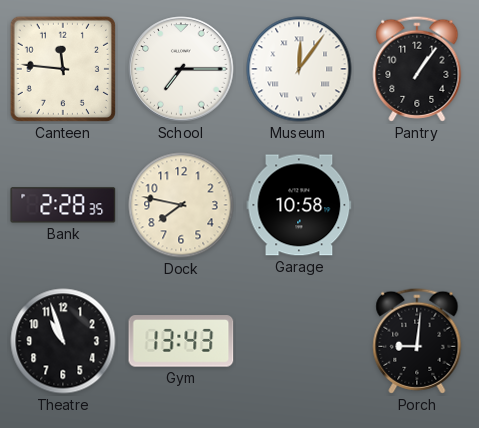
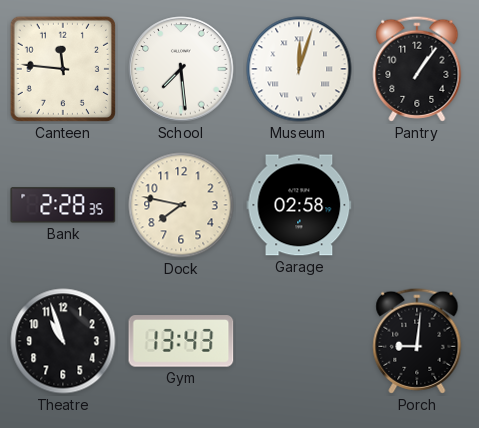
School: 7:15 -> 7:29
Museum: 12:06 -> 12:03
Garage: 10:58 -> 02:58
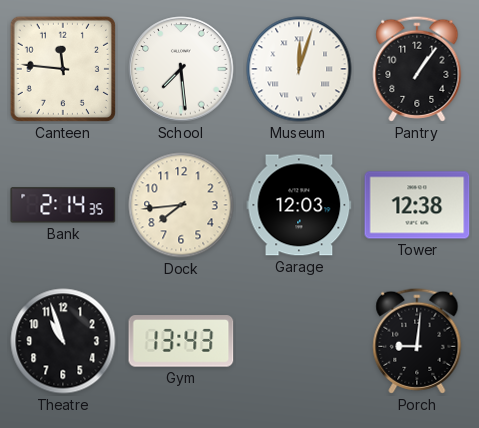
Bank: 2:28 -> 2:14
Dock: 7:47 -> 7:44
Garage: 02:58 -> 12:03
Tower: none -> 12:38
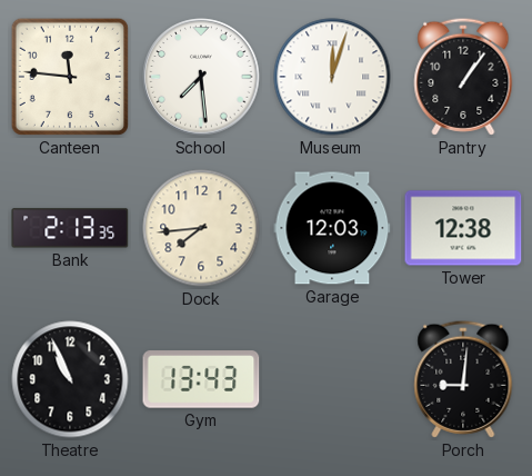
Bank: 2:14 -> 2:13
Theatre: 10:57 -> 10:56
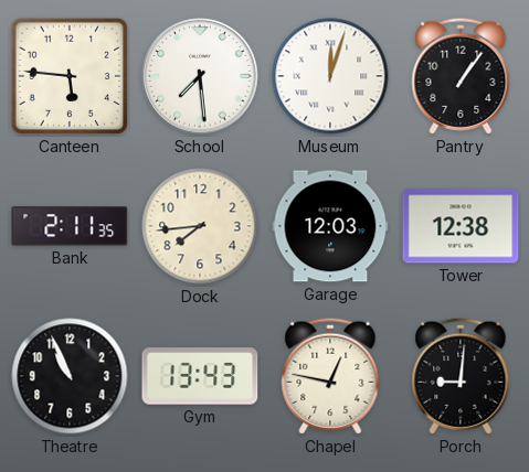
Canteen: 11:46 -> 5:46
Bank: 2:13 -> 2:11
Chapel: none -> 12:47
